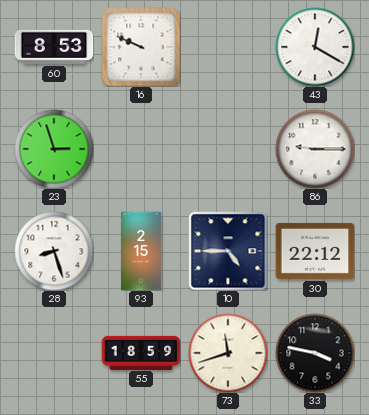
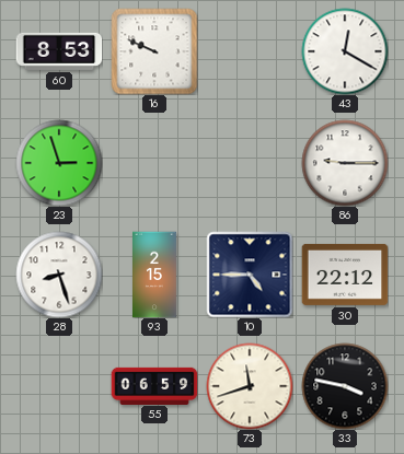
55: 18:59 -> 06:59
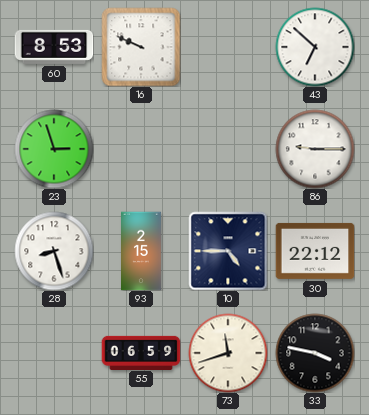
43: 12:20 -> 6:52
